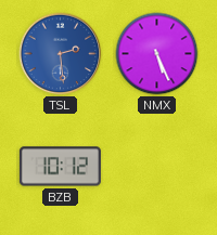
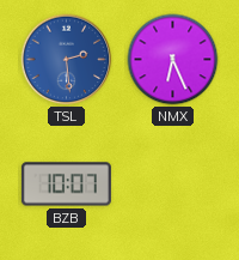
NMX: 5:26 -> 6:26
BZB: 10:12 -> 10:07
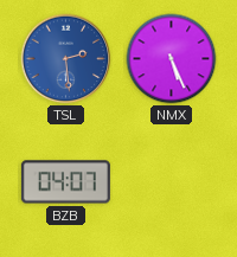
NMX: 6:26 -> 5:26
BZB: 10:07 -> 04:07
